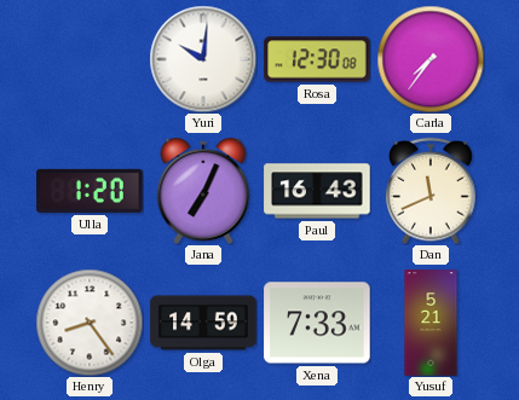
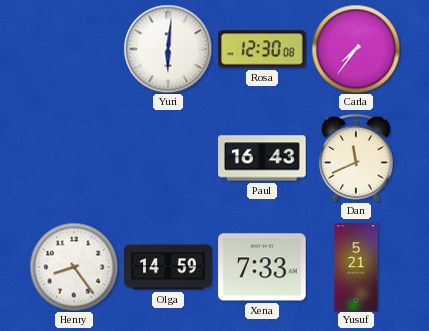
Yuri: 10:01 -> 6:01
Ulla: 1:20 -> none
Jana: 7:04 -> none
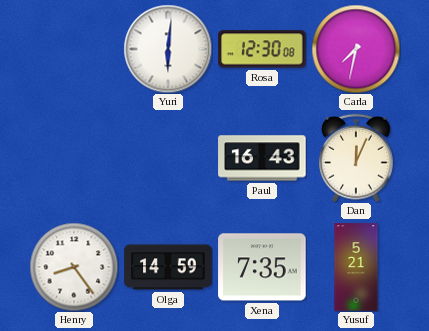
Carla: 7:36 -> 7:32
Dan: 11:41 -> 12:04
Xena: 7:33 -> 7:35
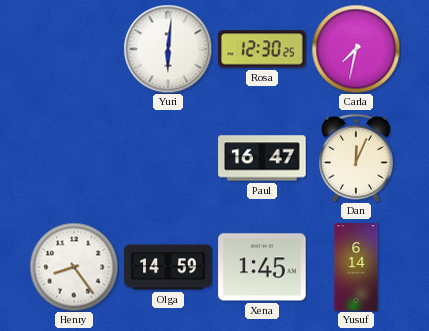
Rosa: 12:30:08 -> 12:30:25
Paul: 16:43 -> 16:47
Xena: 7:35 -> 1:45
Yusuf: 5:21 -> 6:14
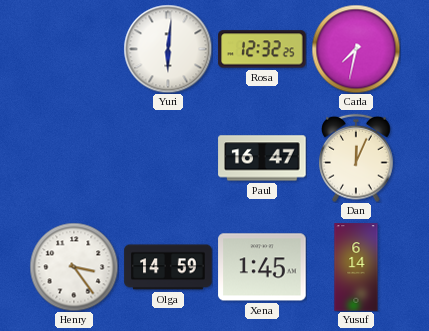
Rosa: 12:30 -> 12:32
Henry: 8:24 -> 3:24
